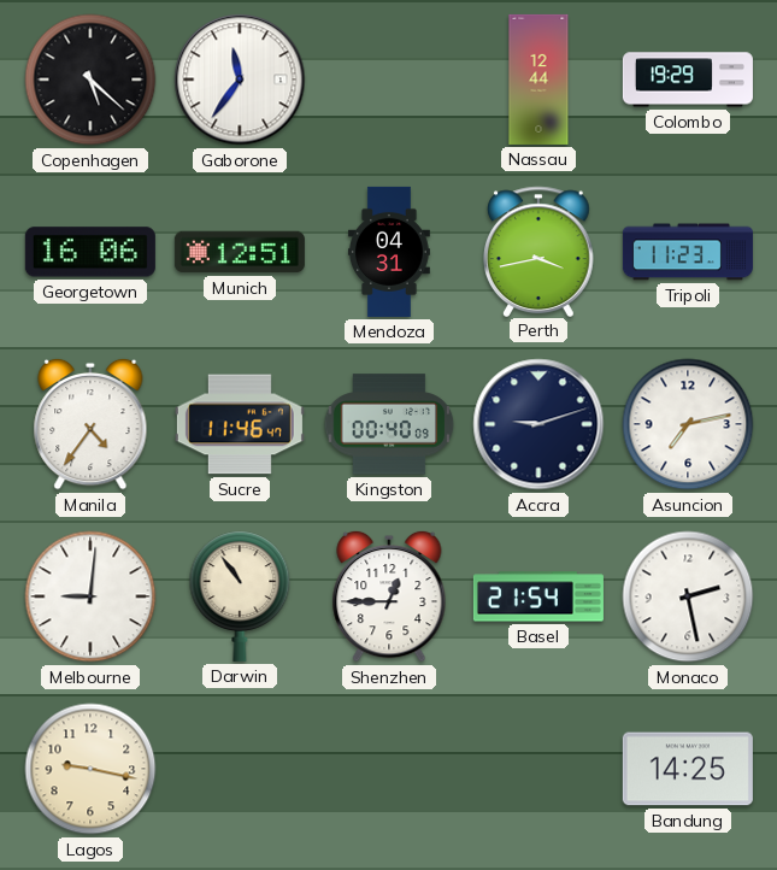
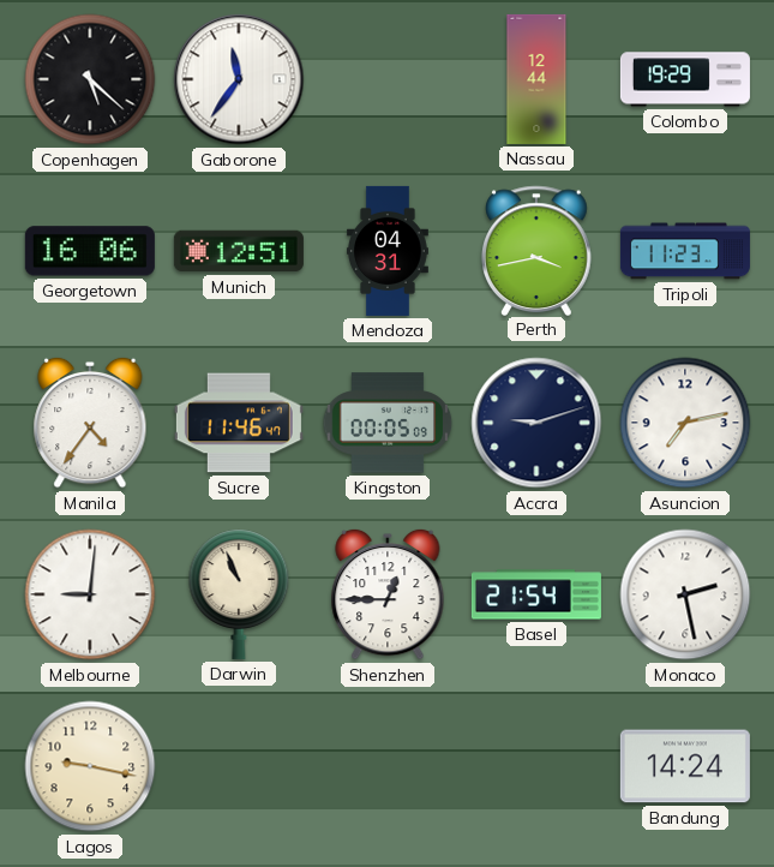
Kingston: 00:40 -> 00:05
Darwin: 10:54 -> 10:56
Bandung: 14:25 -> 14:24
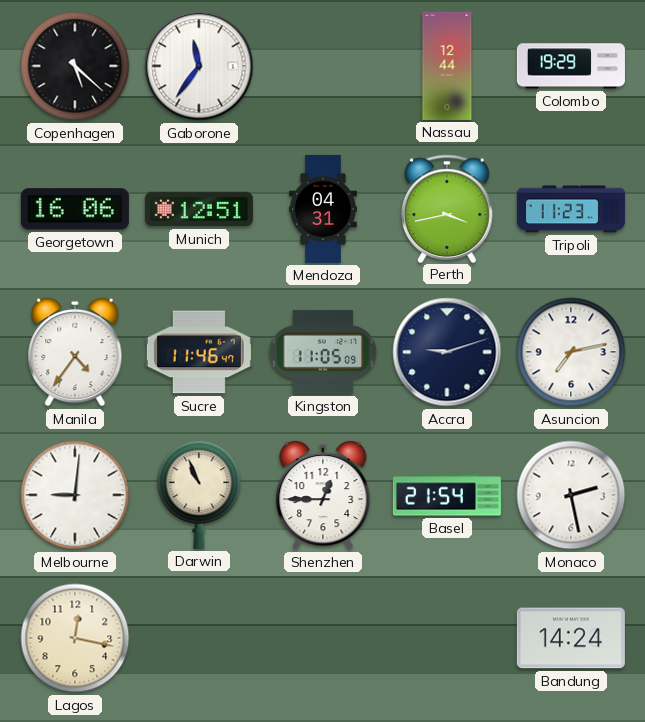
Kingston: 00:05 -> 11:05
Lagos: 9:17 -> 12:17
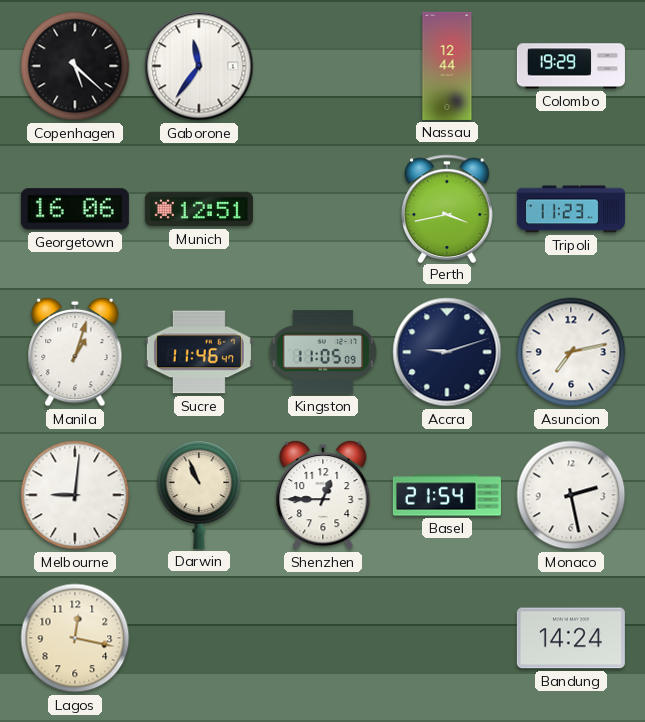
Mendoza: 04:31 -> none
Manila: 4:36 -> 1:03
